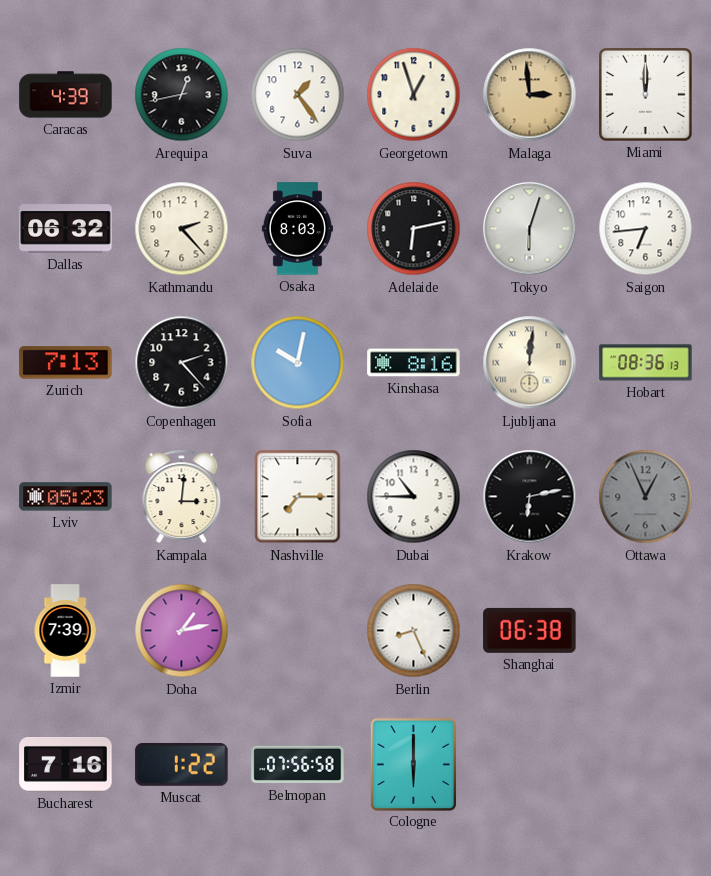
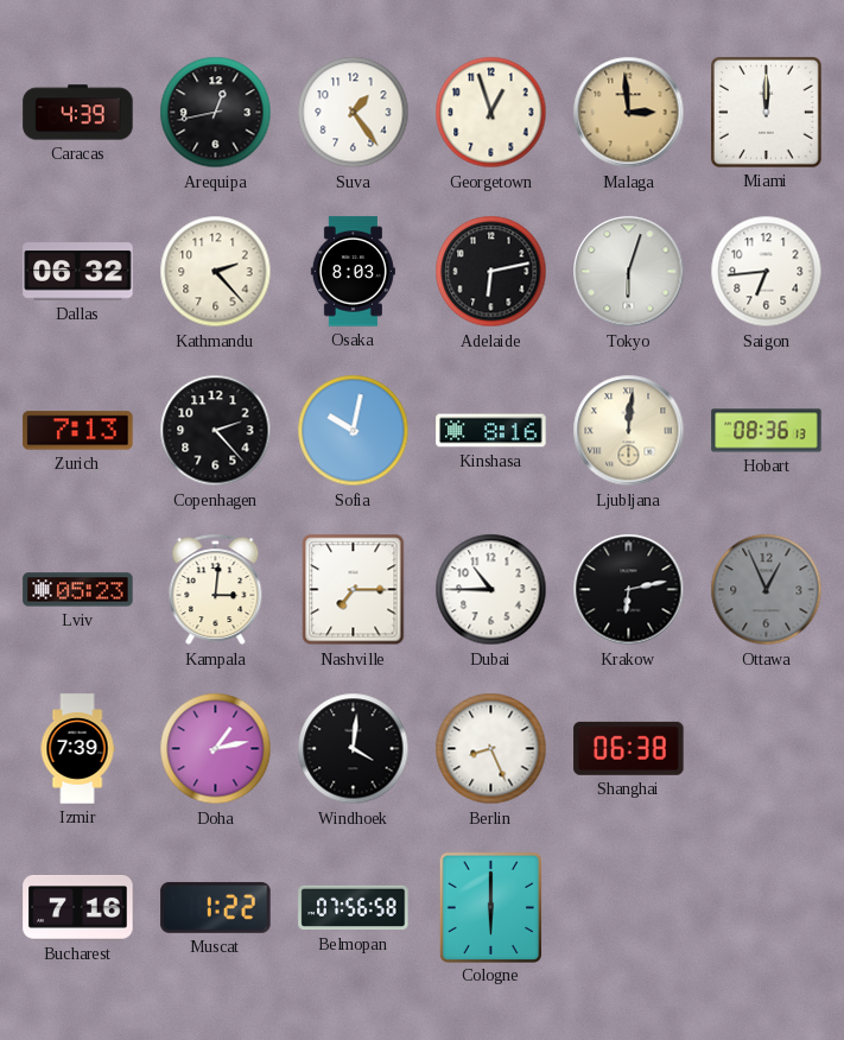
Windhoek: none -> 4:01
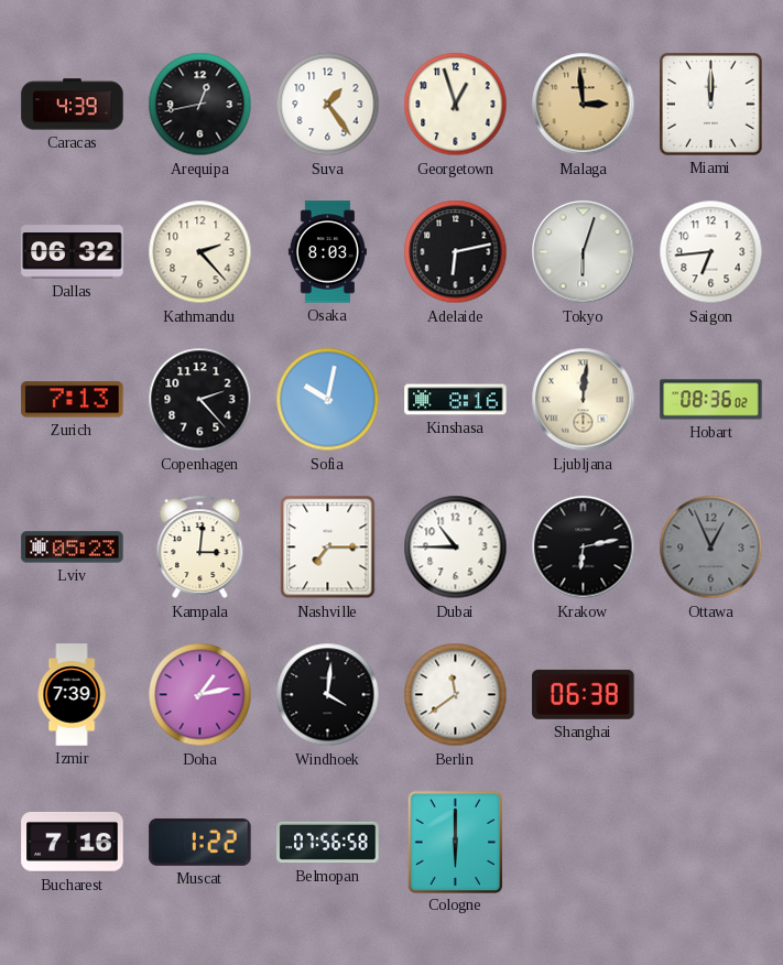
Hobart: 08:36:13 -> 08:36:02
Berlin: 8:26 -> 11:39
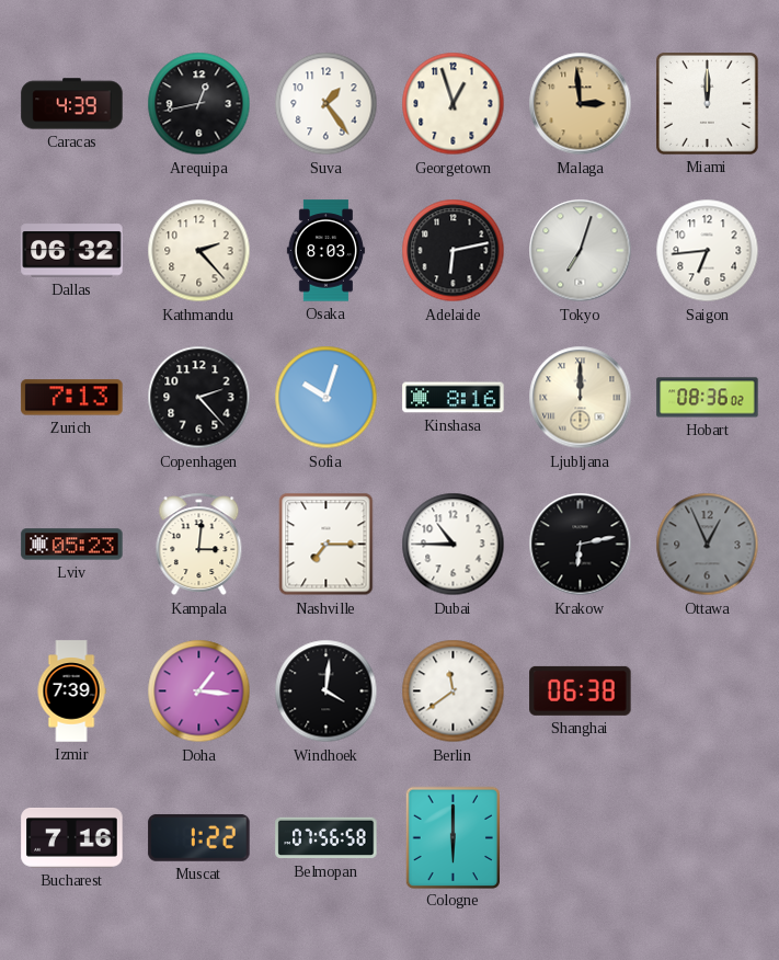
Tokyo: 6:03 -> 7:03
Sofia: 10:02 -> 10:03
Ljubljana: 12:01 -> 12:00
Doha: 1:13 -> 1:16
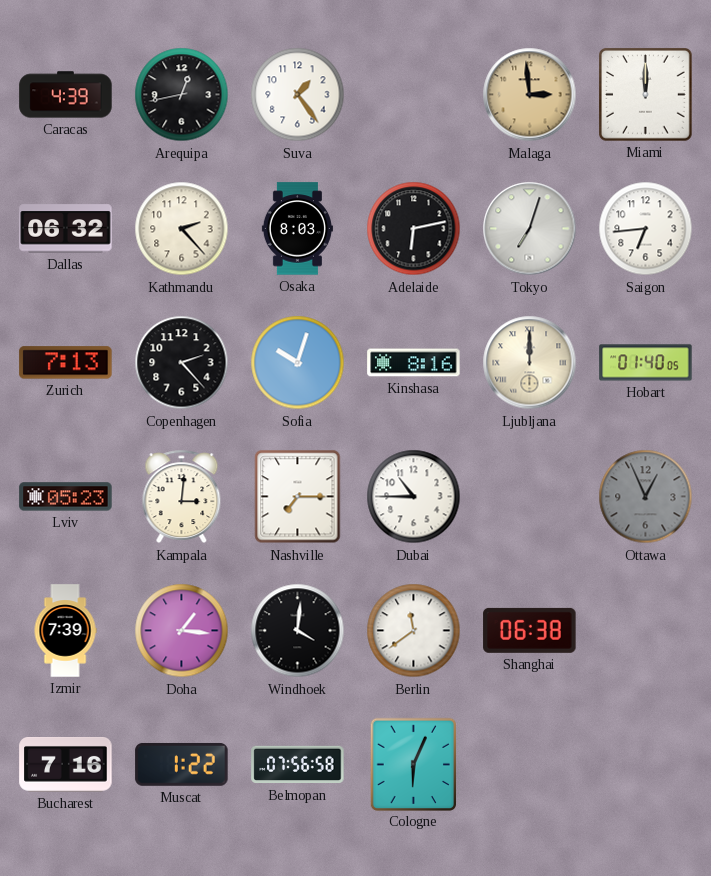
Georgetown: 12:57 -> none
Hobart: 08:36 -> 01:40
Krakow: 6:13 -> none
Cologne: 6:00 -> 6:04
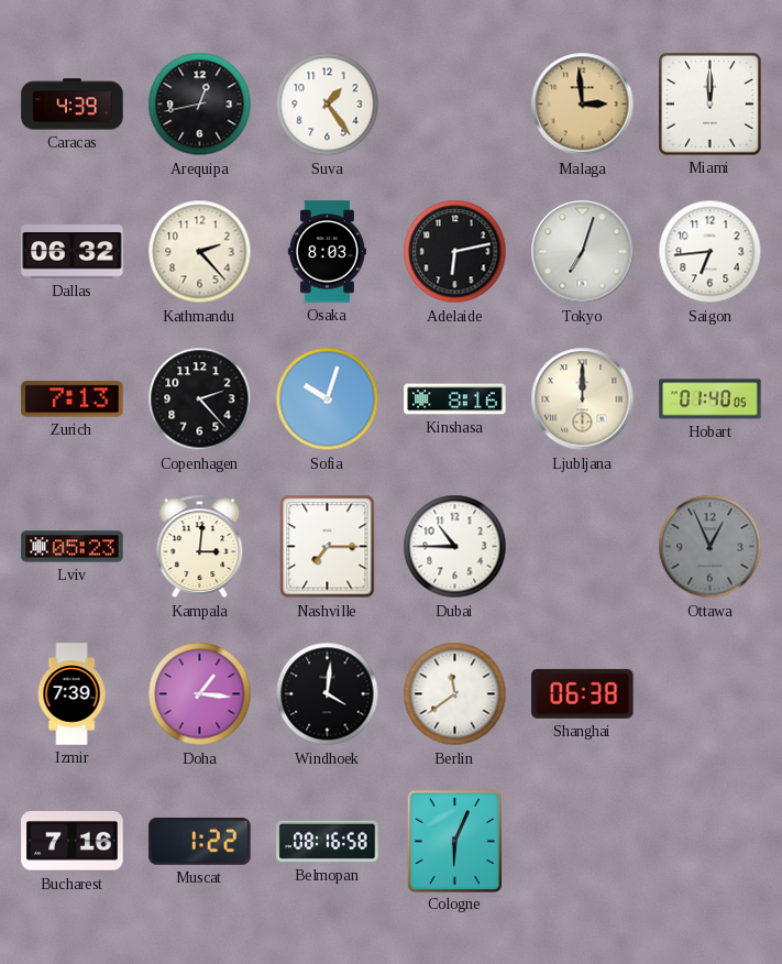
Belmopan: 07:56 -> 08:16
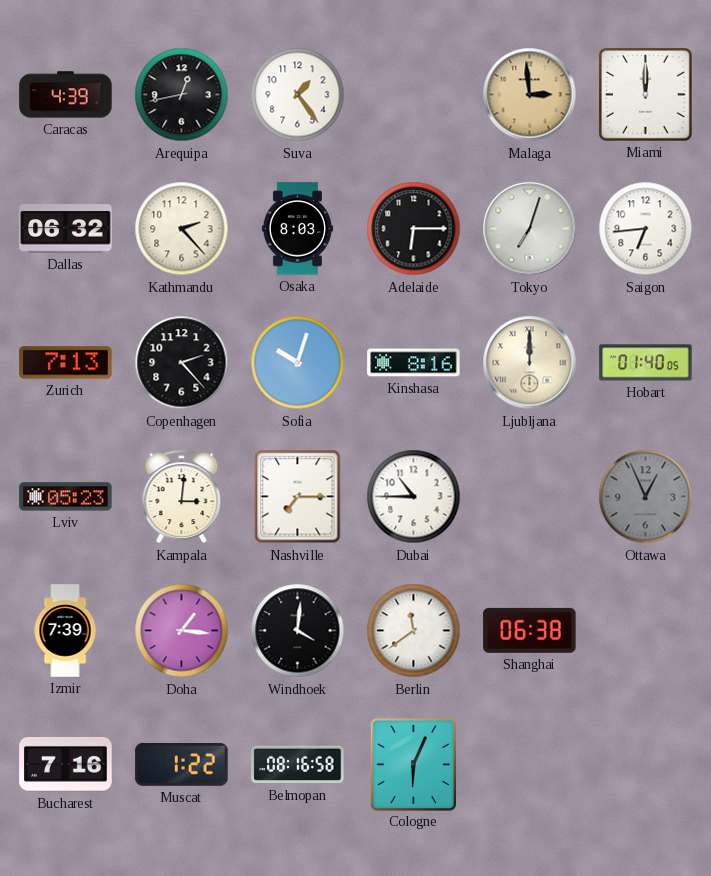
Adelaide: 6:13 -> 6:15
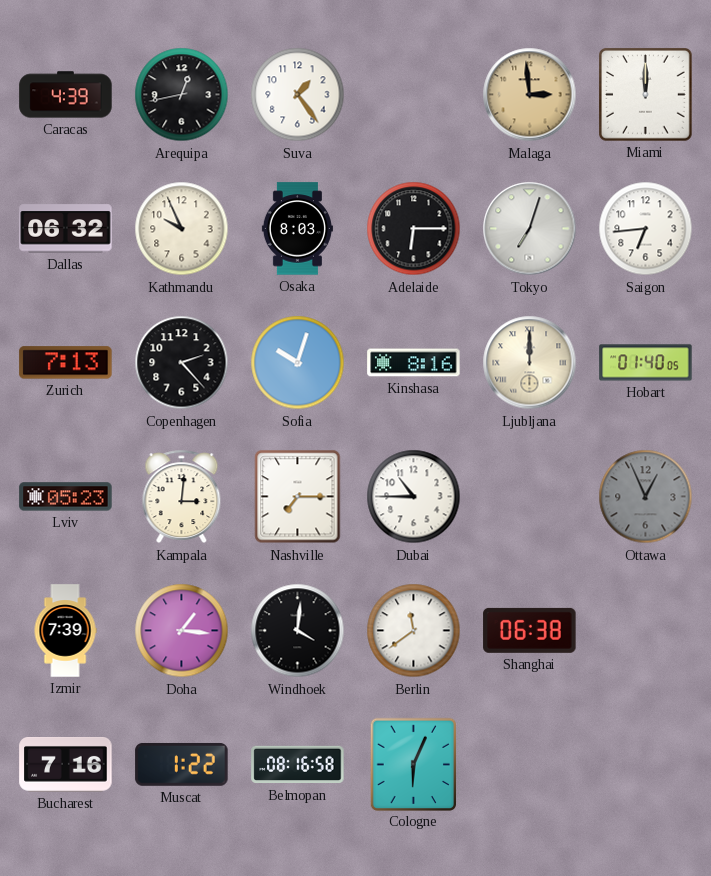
Kathmandu: 2:23 -> 9:56
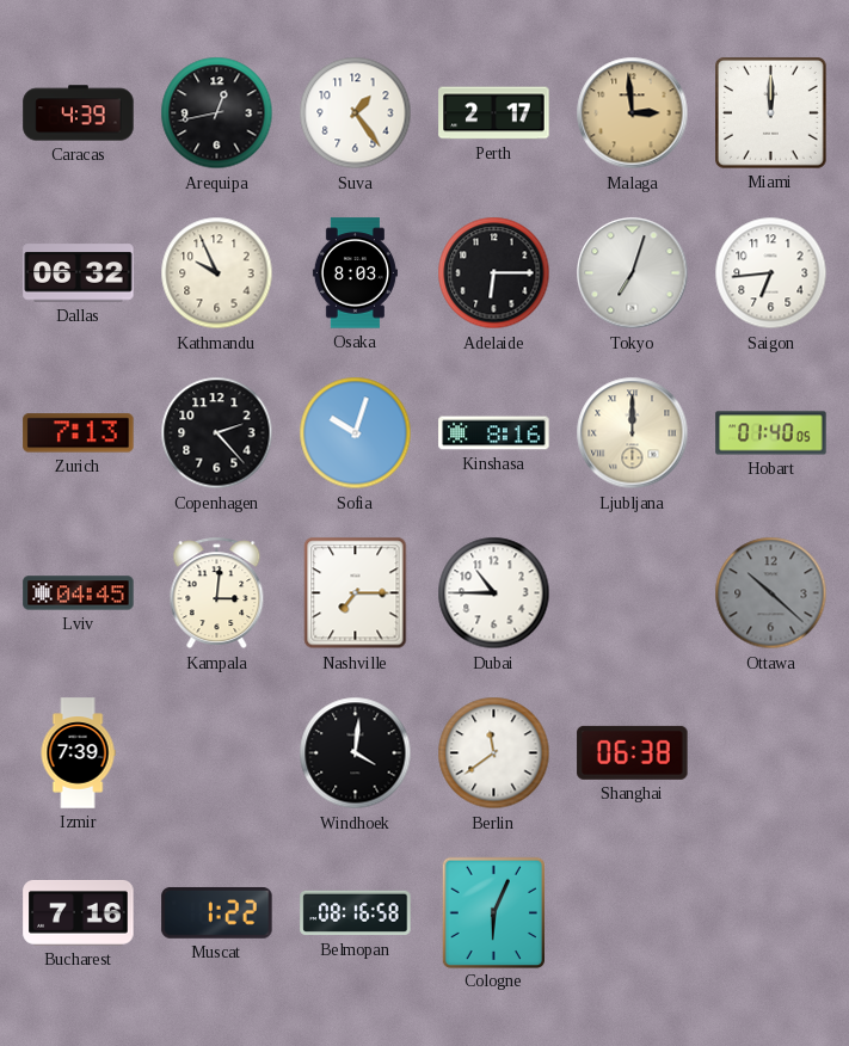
Perth: none -> 2:17
Lviv: 05:23 -> 04:45
Ottawa: 12:56 -> 10:22
Doha: 1:16 -> none
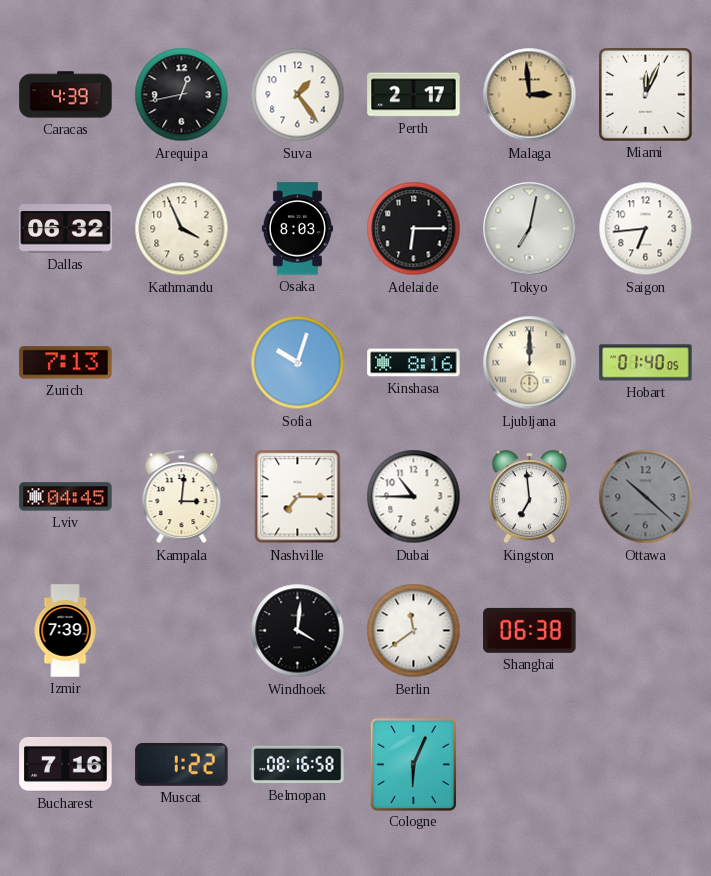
Miami: 12:00 -> 12:04
Kathmandu: 9:56 -> 3:56
Tokyo: 7:03 -> 7:02
Copenhagen: 2:23 -> none
Kingston: none -> 6:59
